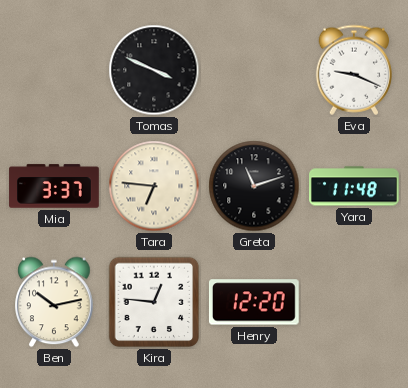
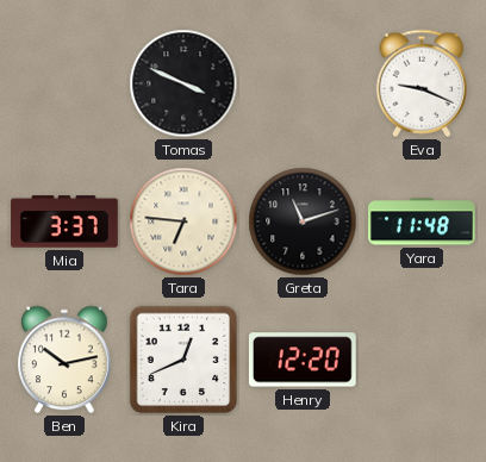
Kira: 12:46 -> 12:41
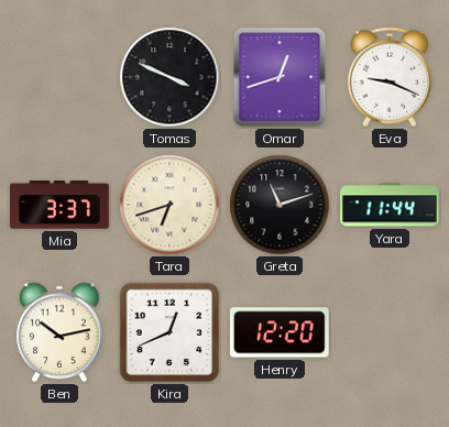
Omar: none -> 12:42
Tara: 6:46 -> 6:42
Yara: 11:48 -> 11:44
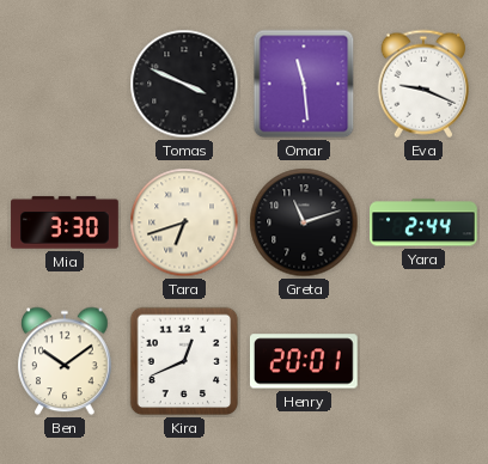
Omar: 12:42 -> 11:29
Mia: 3:37 -> 3:30
Yara: 11:44 -> 2:44
Ben: 10:13 -> 10:09
Henry: 12:20 -> 20:01
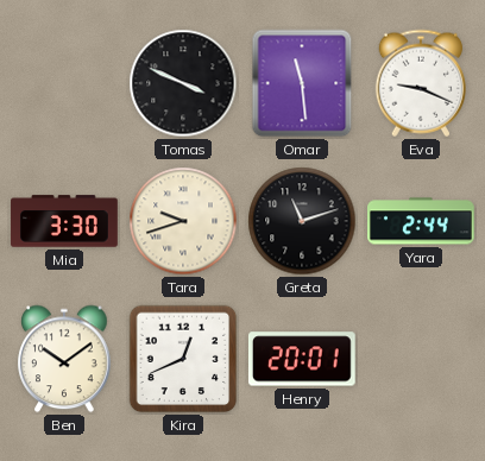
Tara: 6:42 -> 9:42
